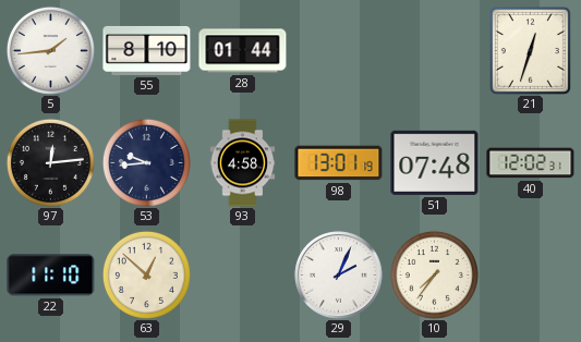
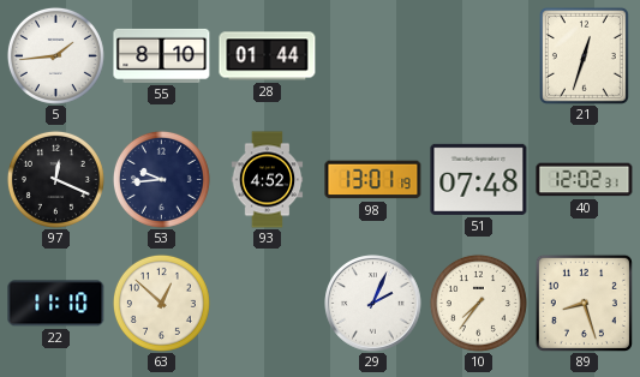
97: 12:14 -> 12:19
93: 4:58 -> 4:52
89: none -> 8:27
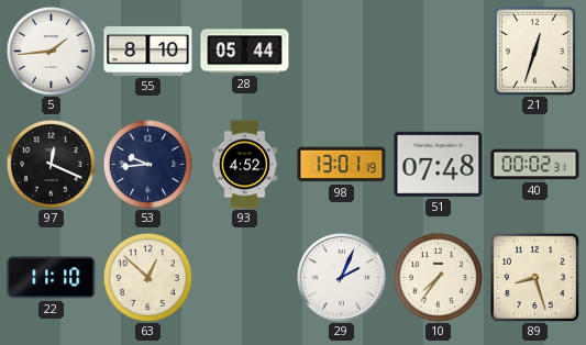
28: 01:44 -> 05:44
40: 12:02 -> 00:02
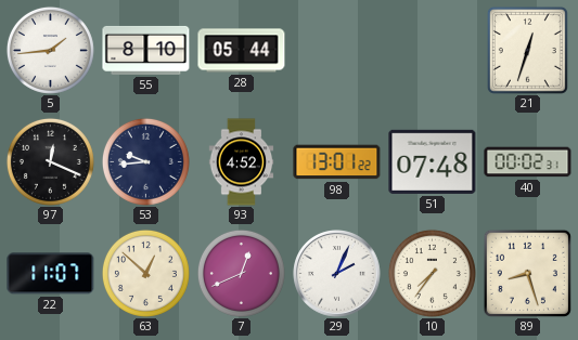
98: 13:01:19 -> 13:01:22
22: 11:10 -> 11:07
7: none -> 12:41
